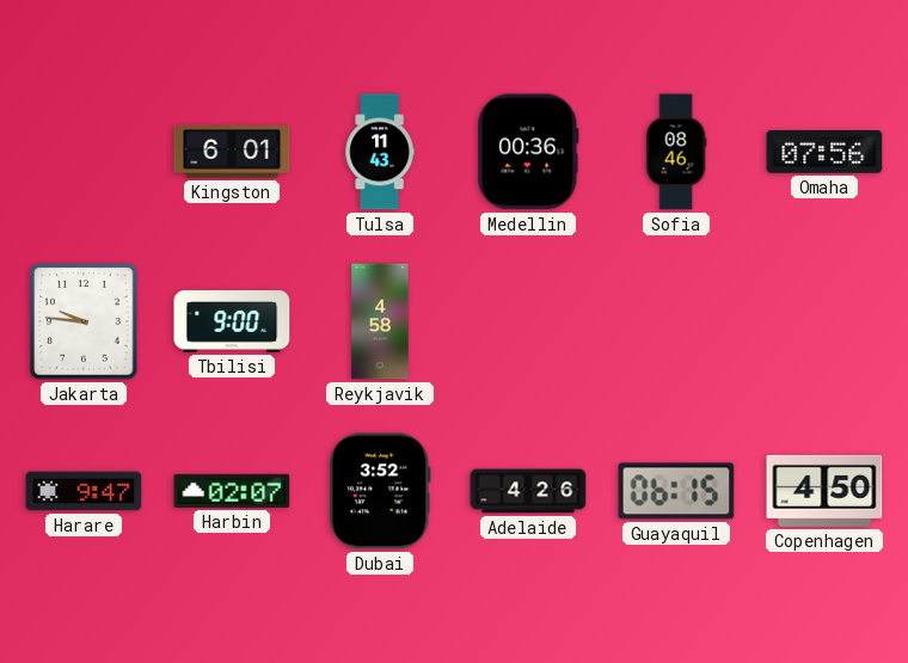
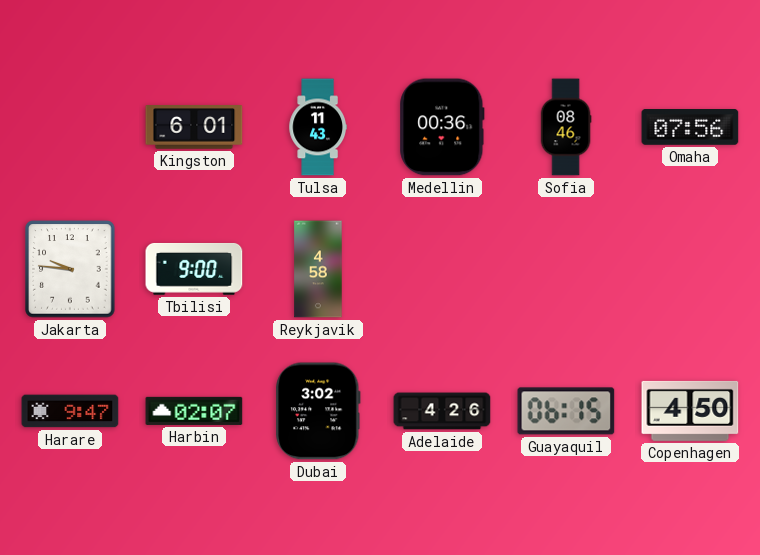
Dubai: 3:52 -> 3:02
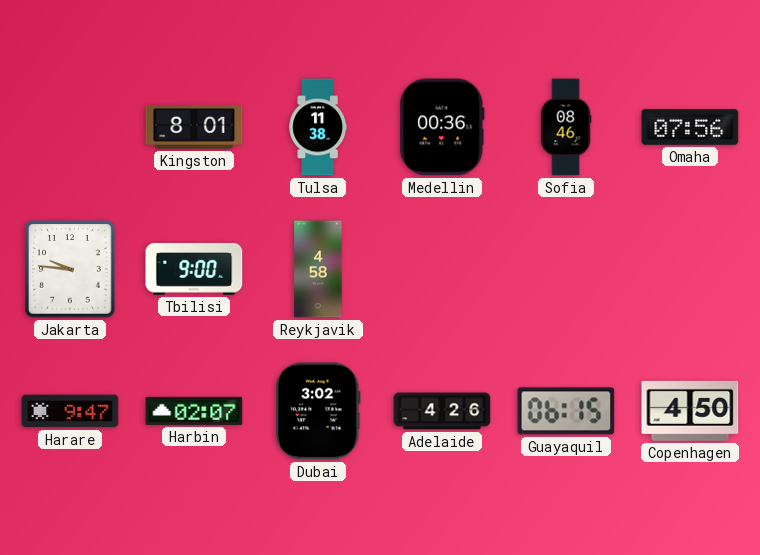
Kingston: 6:01 -> 8:01
Tulsa: 11:43 -> 11:38
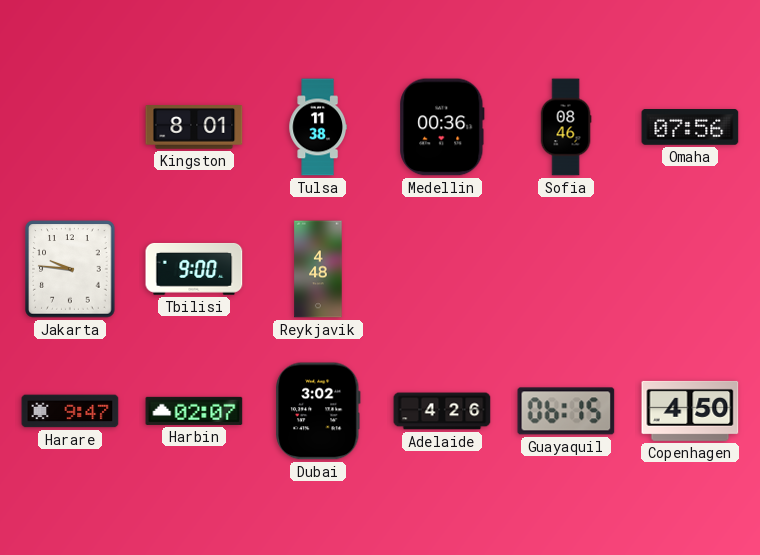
Reykjavik: 4:58 -> 4:48
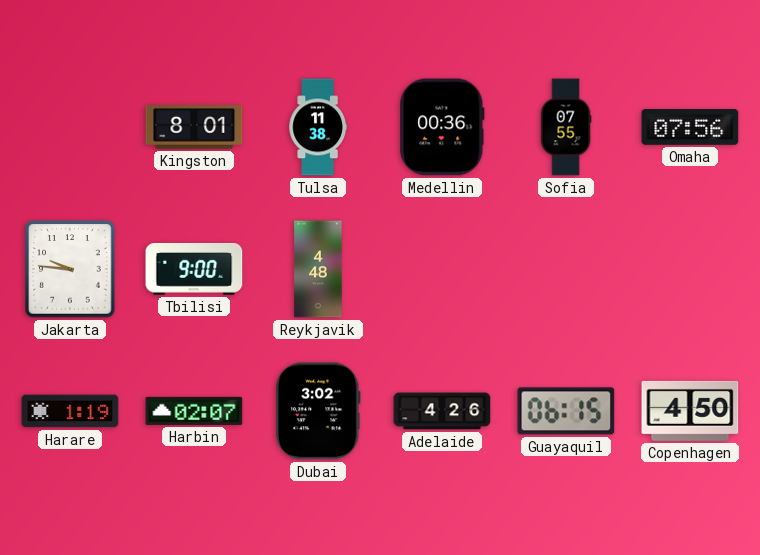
Sofia: 08:46 -> 07:55
Harare: 9:47 -> 1:19
